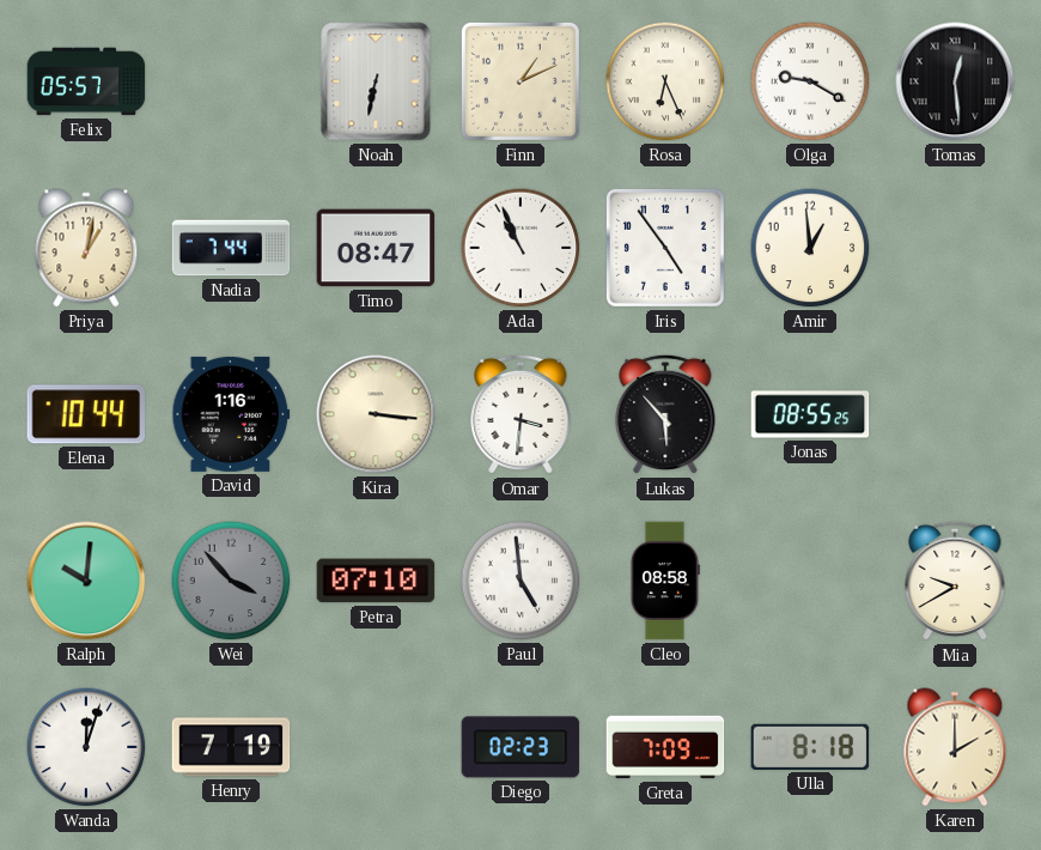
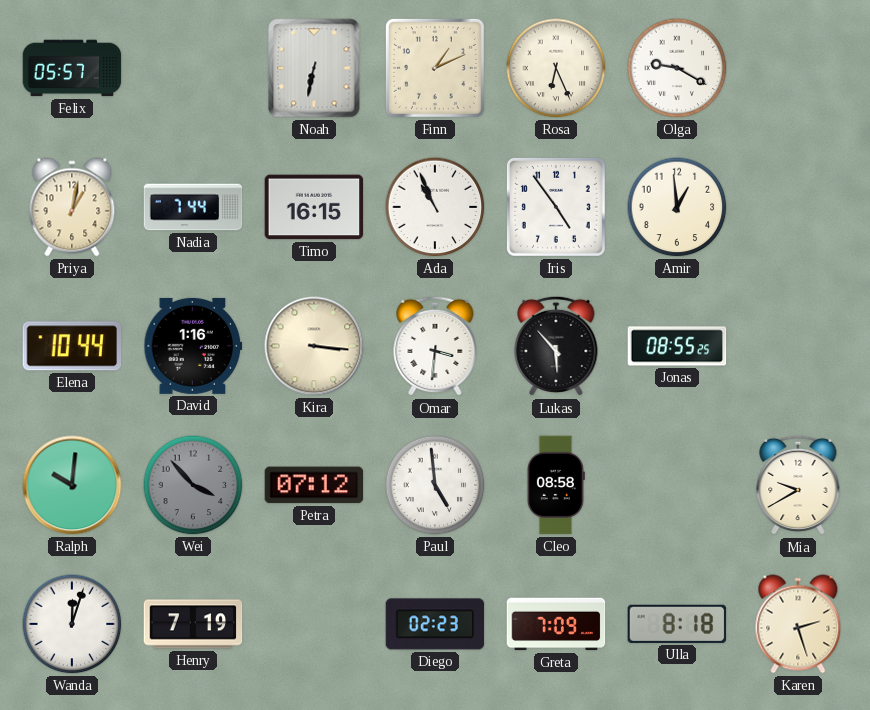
Tomas: 12:29 -> none
Timo: 08:47 -> 16:15
Petra: 07:10 -> 07:12
Karen: 2:00 -> 2:27
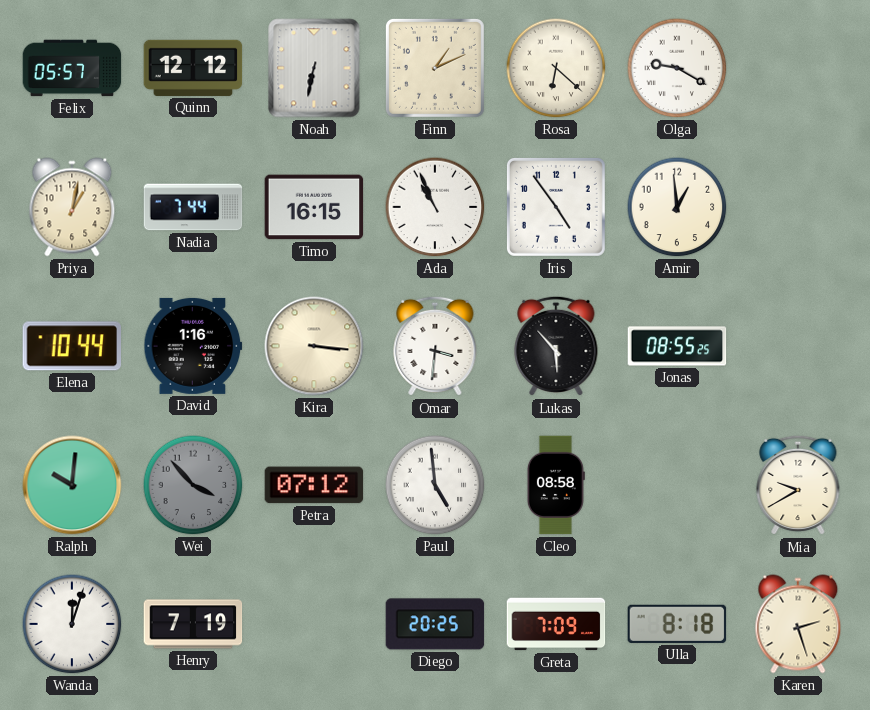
Quinn: none -> 12:12
Rosa: 6:26 -> 6:22
Diego: 02:23 -> 20:25
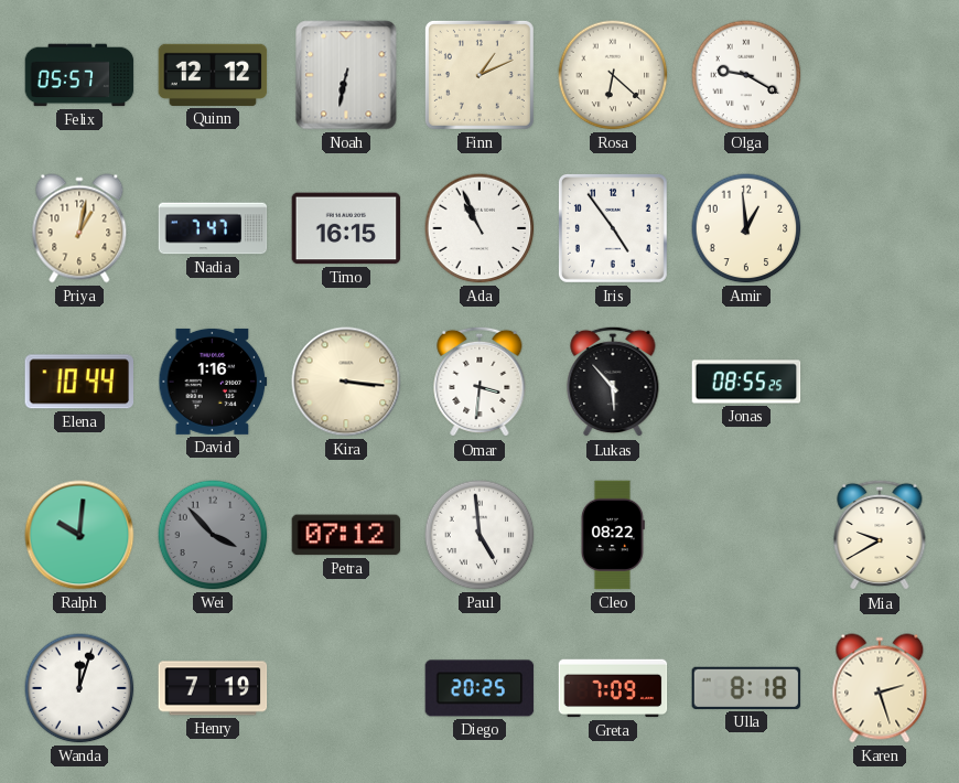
Nadia: 7:44 -> 7:47
Cleo: 08:58 -> 08:22
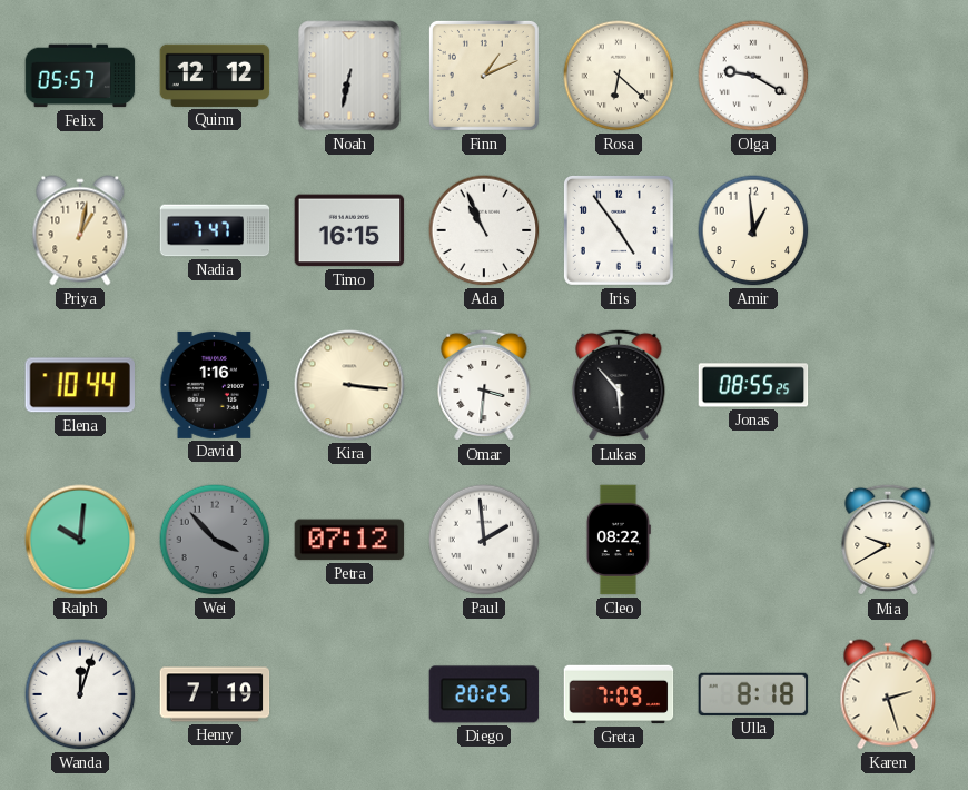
Paul: 4:59 -> 1:59
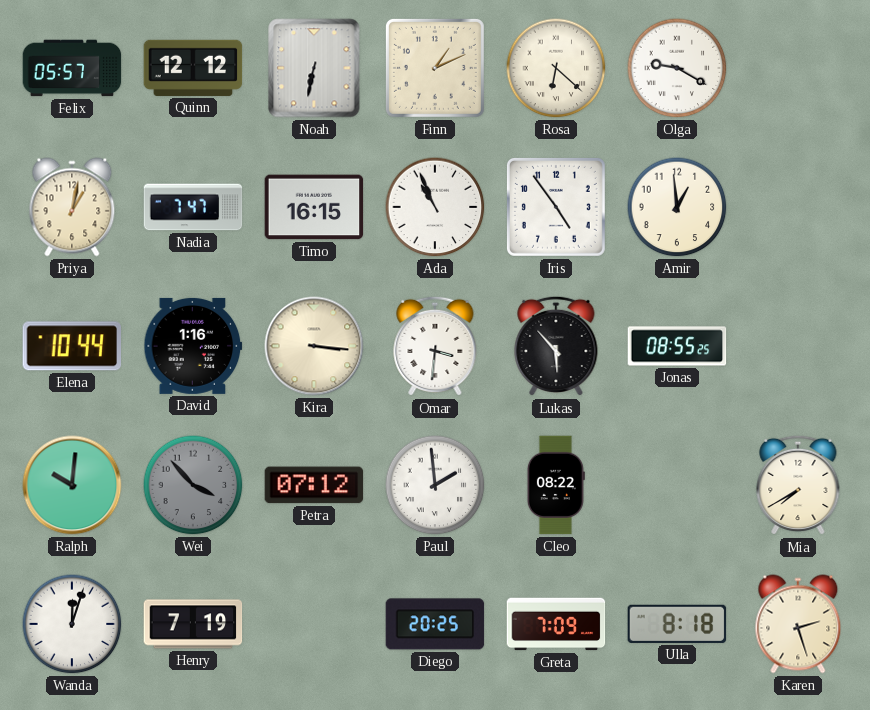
Mia: 9:40 -> 7:40
